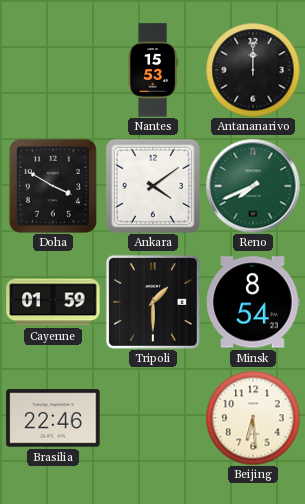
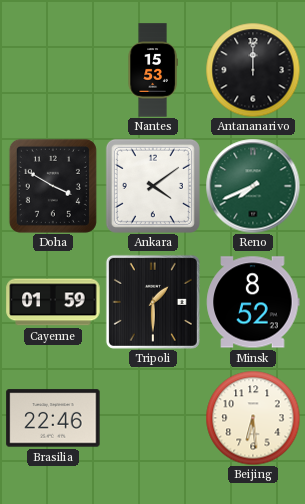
Minsk: 8:54 -> 8:52
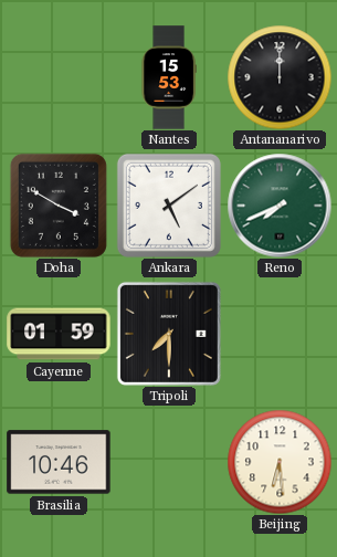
Ankara: 4:09 -> 5:09
Tripoli: 1:30 -> 7:30
Minsk: 8:52 -> none
Brasilia: 22:46 -> 10:46
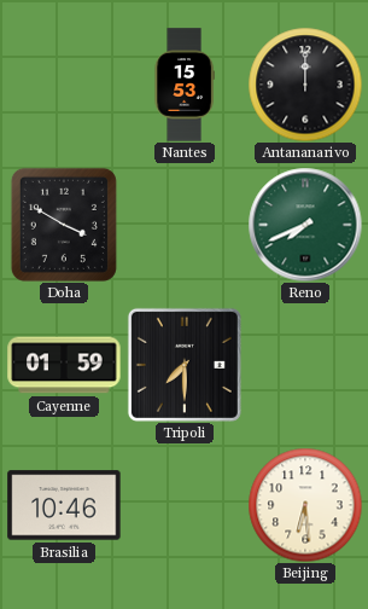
Ankara: 5:09 -> none
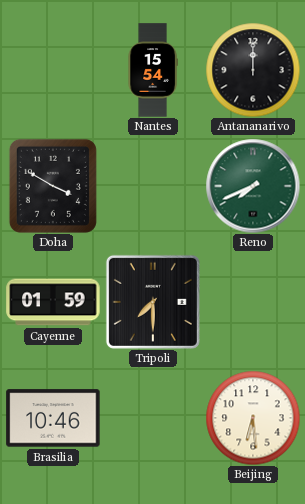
Nantes: 15:53 -> 15:54
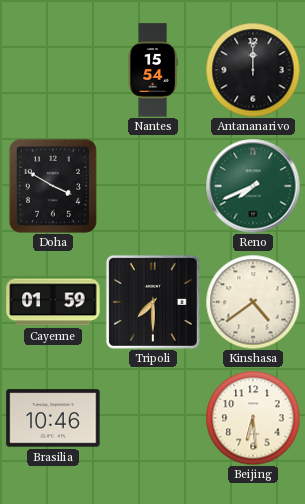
Kinshasa: none -> 4:39
